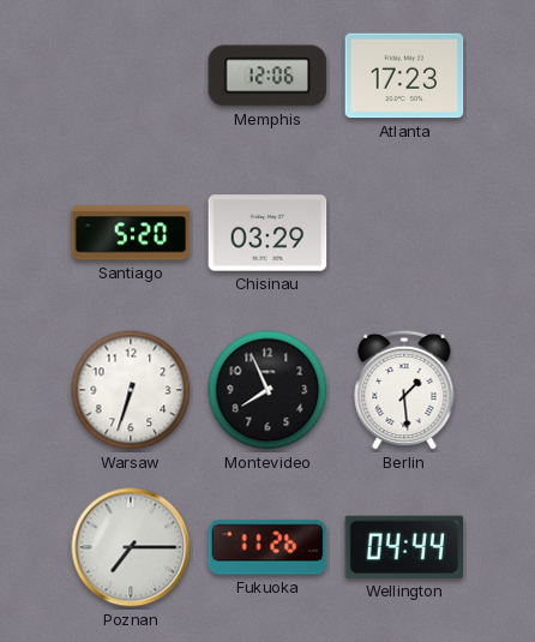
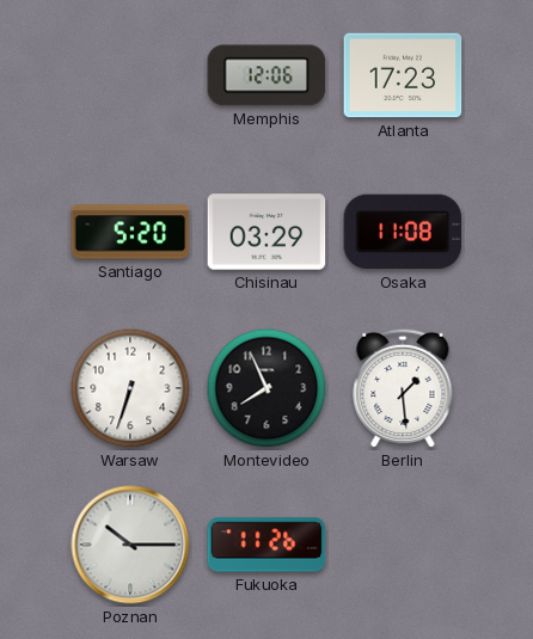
Osaka: none -> 11:08
Poznan: 7:15 -> 10:15
Wellington: 04:44 -> none
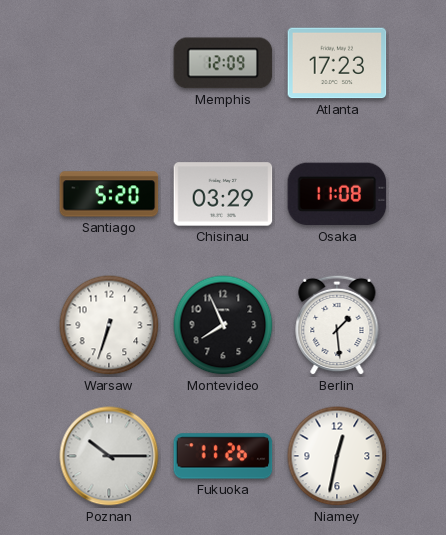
Memphis: 12:06 -> 12:09
Niamey: none -> 12:32
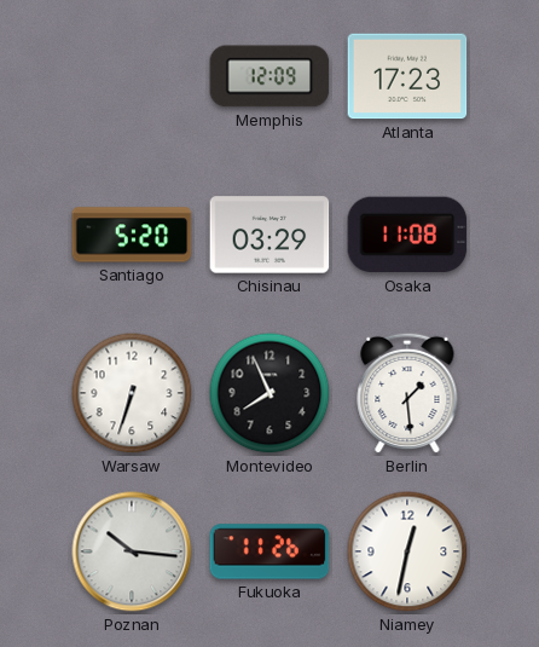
Poznan: 10:15 -> 10:16
